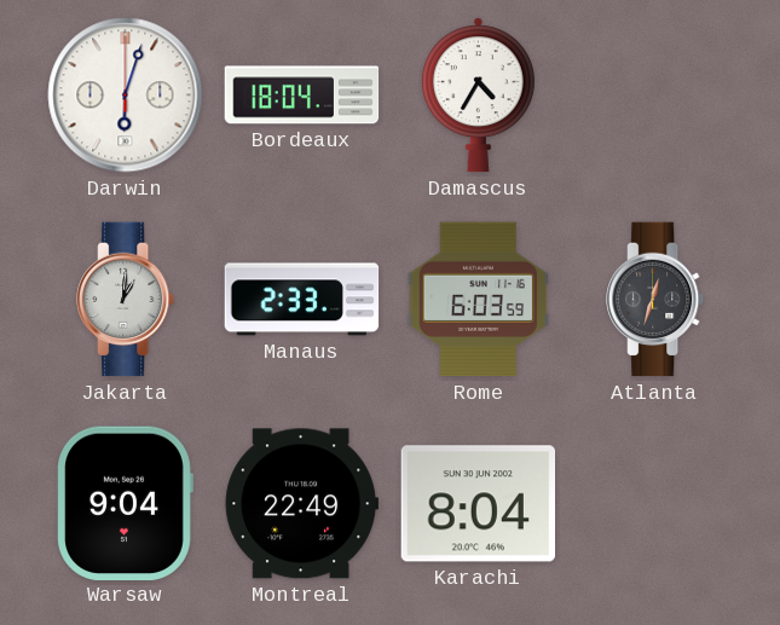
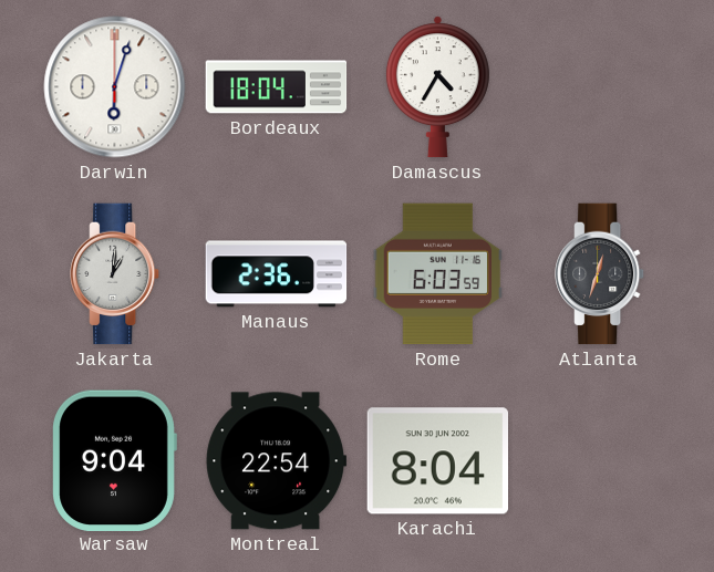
Manaus: 2:33 -> 2:36
Montreal: 22:49 -> 22:54
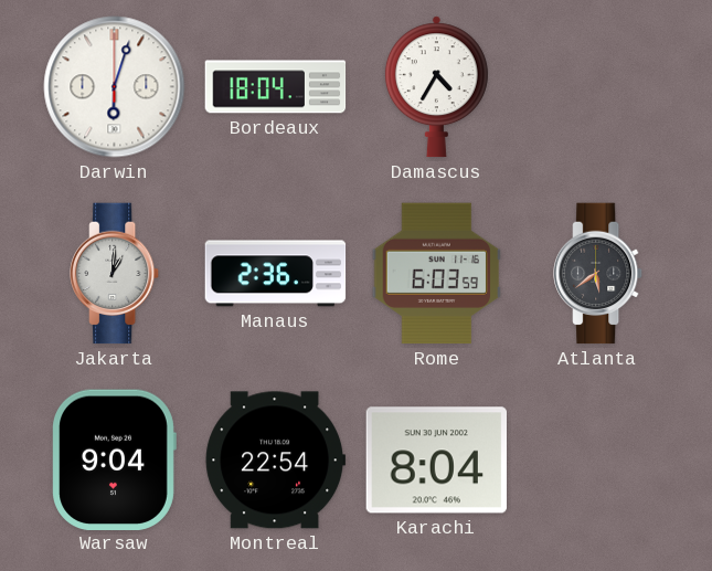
Atlanta: 12:33 -> 5:39
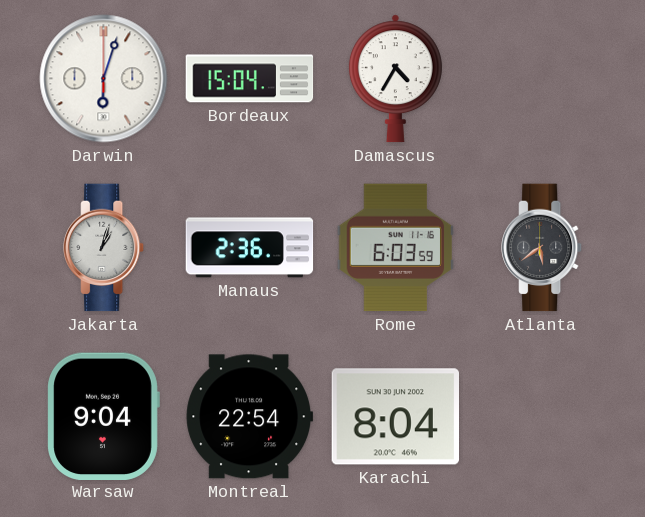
Bordeaux: 18:04 -> 15:04
Jakarta: 1:01 -> 1:03
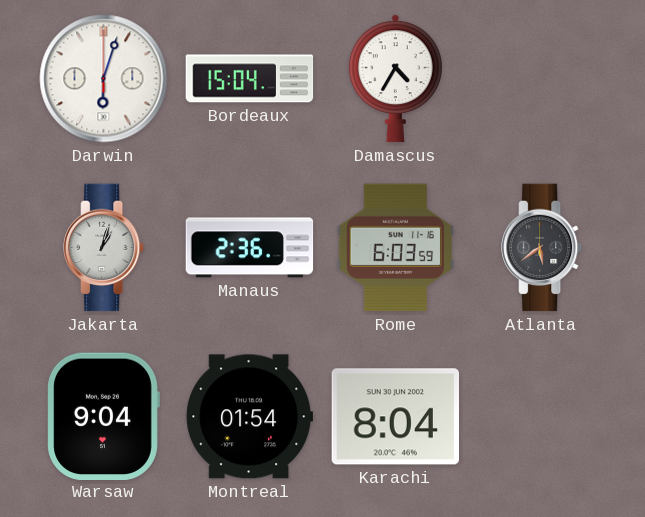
Montreal: 22:54 -> 01:54
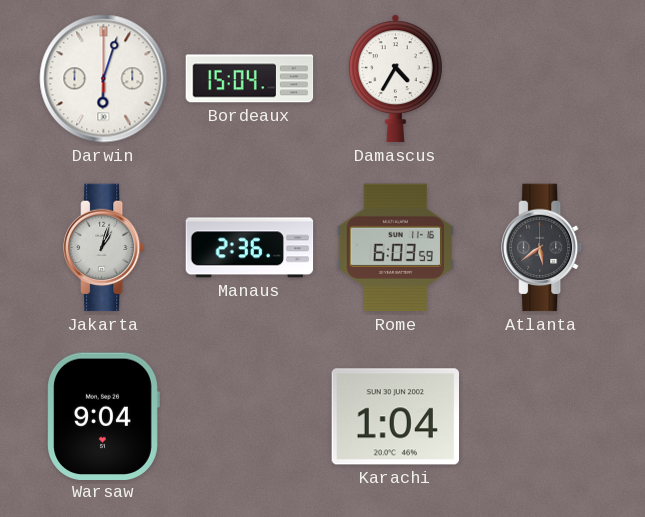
Montreal: 01:54 -> none
Karachi: 8:04 -> 1:04
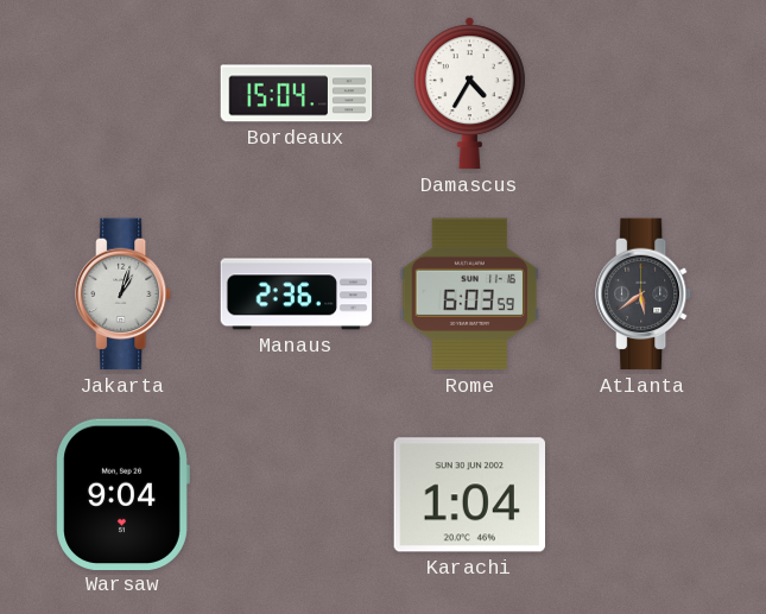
Darwin: 6:03 -> none
